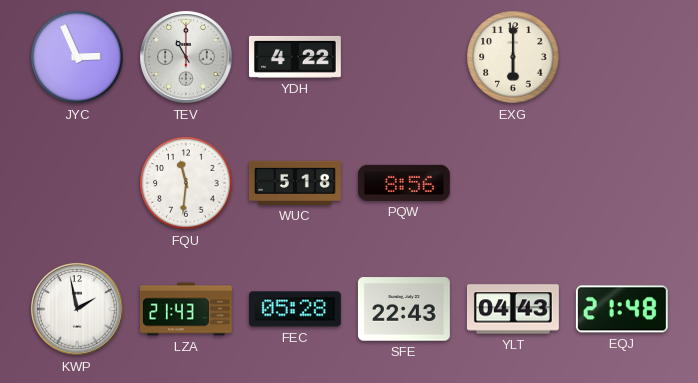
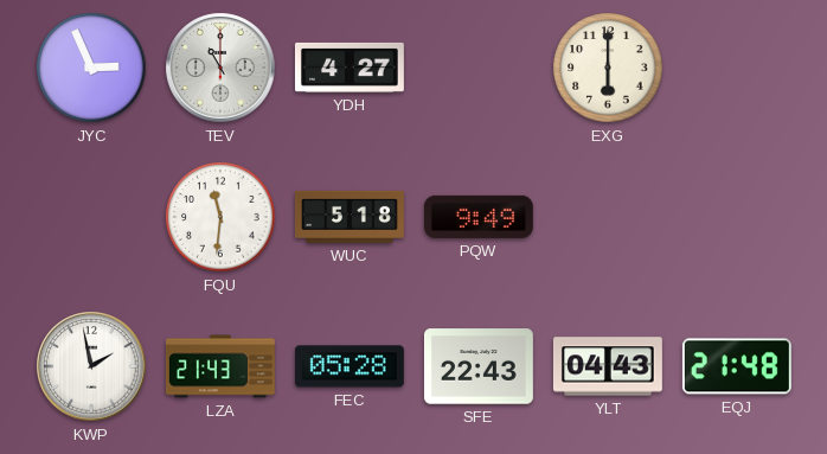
YDH: 4:22 -> 4:27
PQW: 8:56 -> 9:49
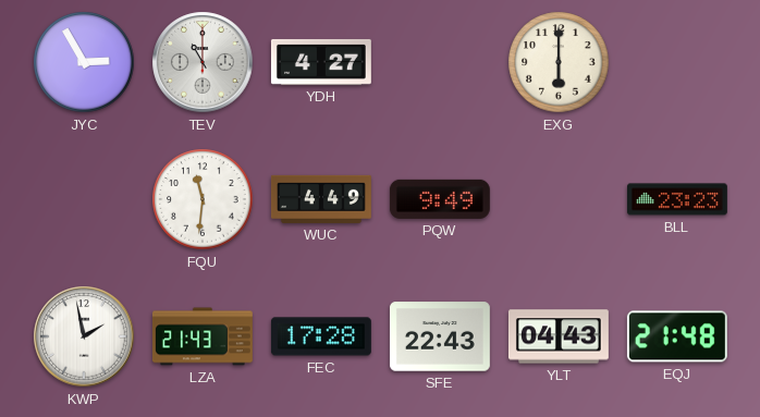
JYC: 2:56 -> 2:55
WUC: 5:18 -> 4:49
BLL: none -> 23:23
FEC: 05:28 -> 17:28
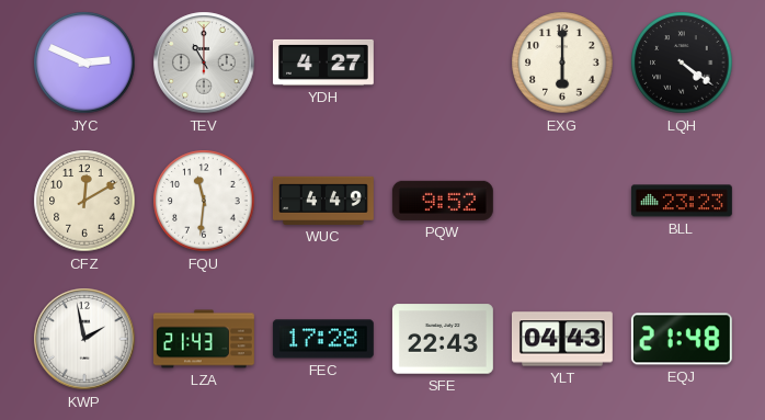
JYC: 2:55 -> 2:49
LQH: none -> 4:21
CFZ: none -> 12:10
PQW: 9:49 -> 9:52
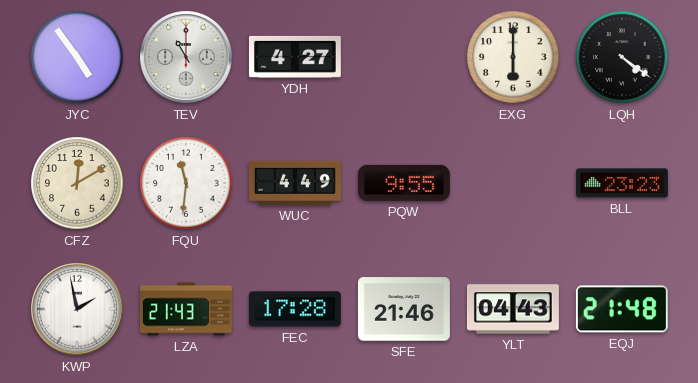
JYC: 2:49 -> 4:54
PQW: 9:52 -> 9:55
SFE: 22:43 -> 21:46
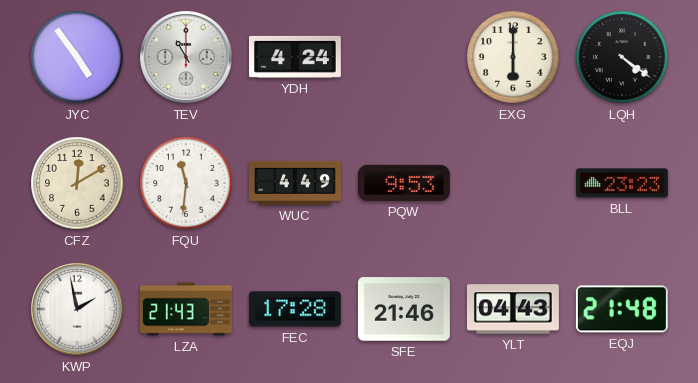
YDH: 4:27 -> 4:24
PQW: 9:55 -> 9:53
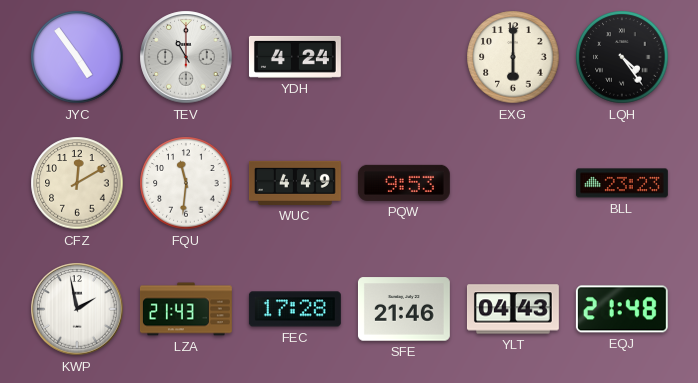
LQH: 4:21 -> 4:24
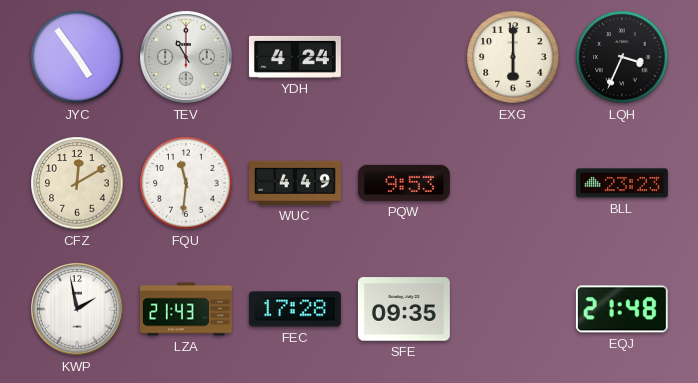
LQH: 4:24 -> 3:34
SFE: 21:46 -> 09:35
YLT: 04:43 -> none
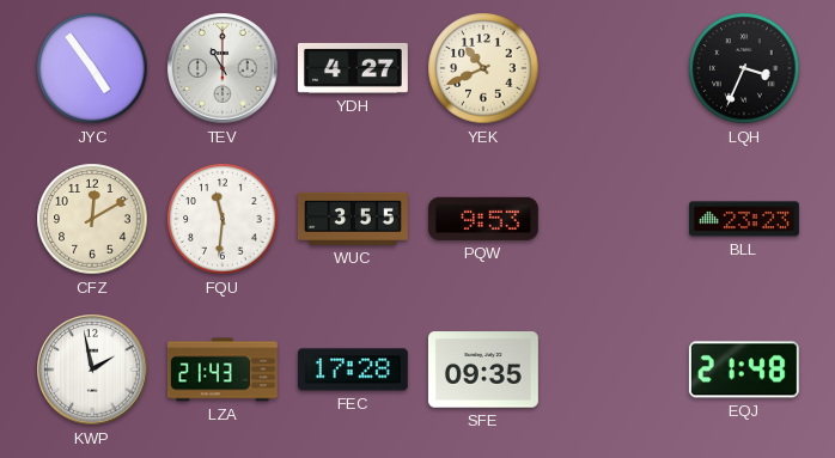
YDH: 4:24 -> 4:27
YEK: none -> 10:41
EXG: 6:00 -> none
WUC: 4:49 -> 3:55
